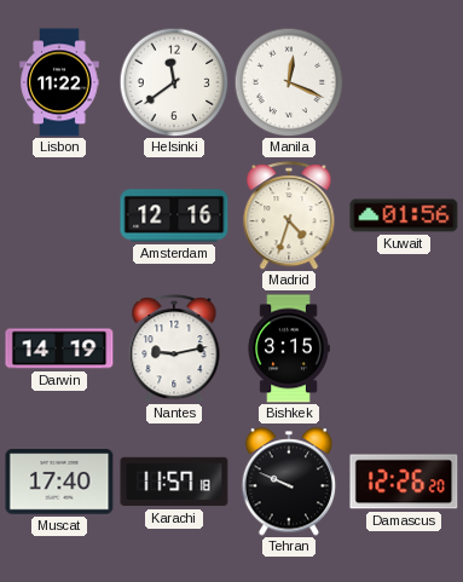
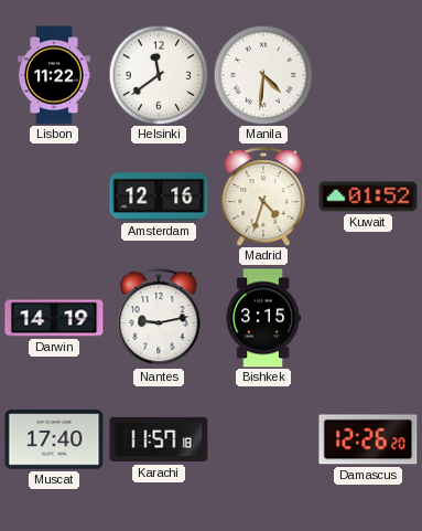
Manila: 12:19 -> 4:31
Kuwait: 01:56 -> 01:52
Tehran: 9:49 -> none
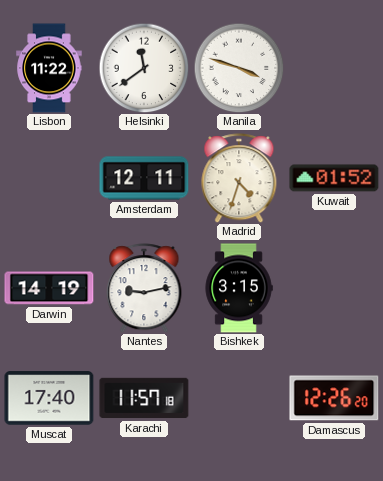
Manila: 4:31 -> 3:48
Amsterdam: 12:16 -> 12:11
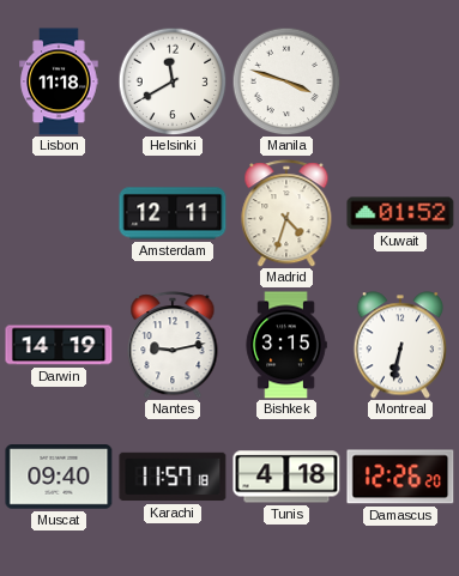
Lisbon: 11:22 -> 11:18
Helsinki: 11:39 -> 11:40
Montreal: none -> 6:32
Muscat: 17:40 -> 09:40
Tunis: none -> 4:18
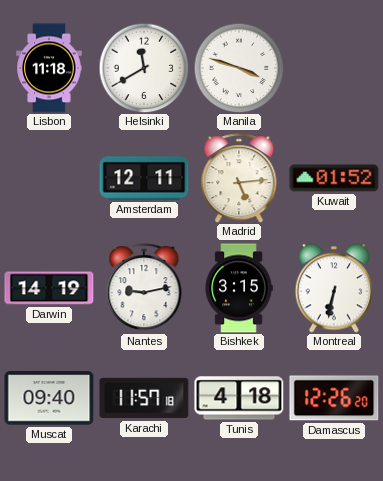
Madrid: 4:33 -> 5:14
